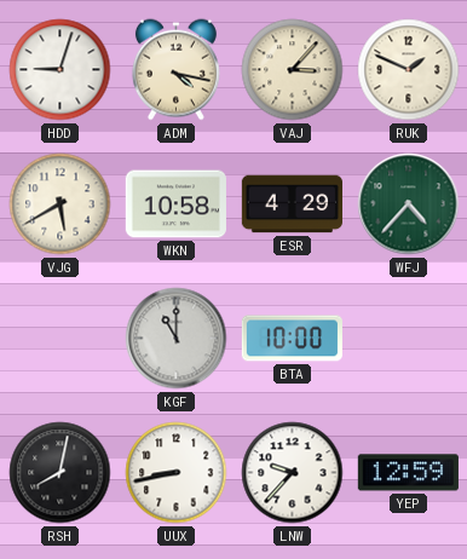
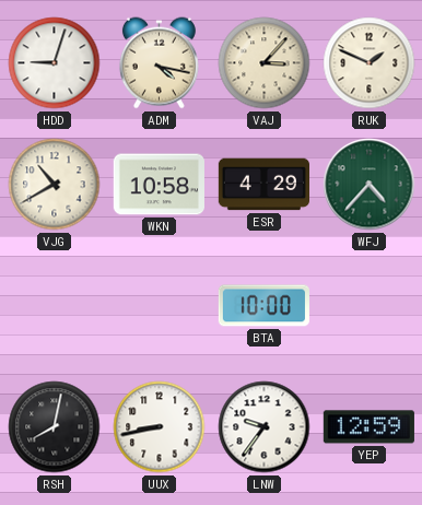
VJG: 5:40 -> 10:40
KGF: 11:00 -> none
LNW: 9:37 -> 9:36
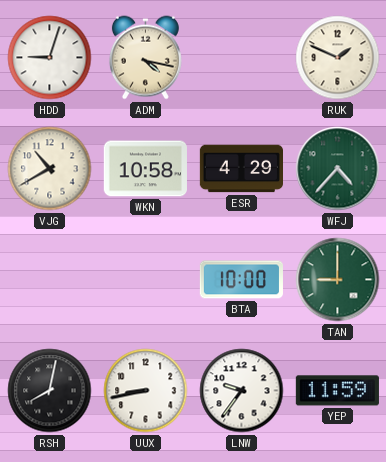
VAJ: 3:07 -> none
TAN: none -> 9:00
YEP: 12:59 -> 11:59
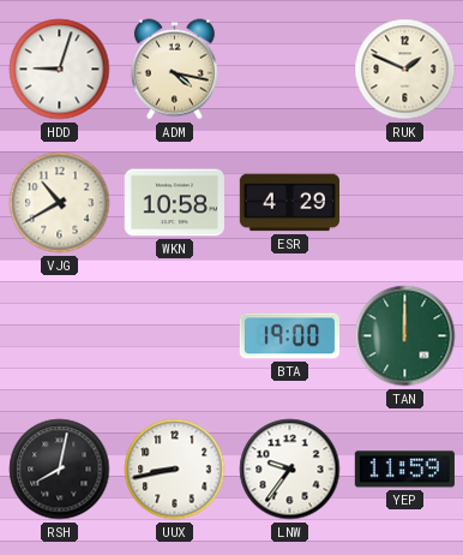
WFJ: 4:37 -> none
BTA: 10:00 -> 19:00
TAN: 9:00 -> 12:00
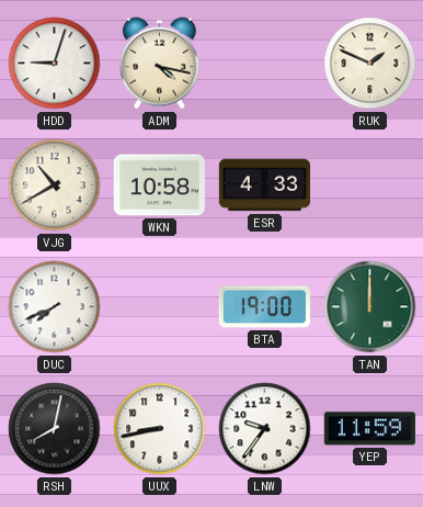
ESR: 4:29 -> 4:33
DUC: none -> 7:41
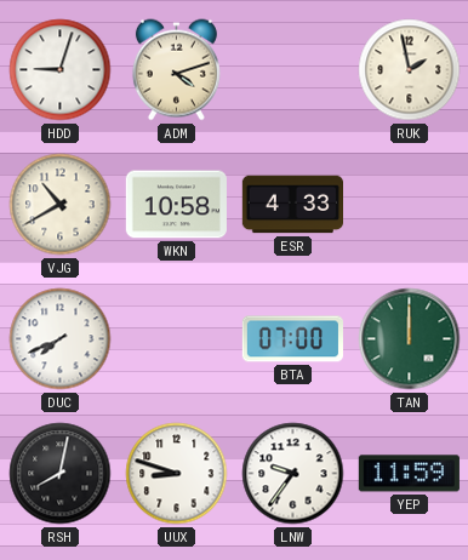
ADM: 4:17 -> 4:12
RUK: 1:49 -> 1:58
BTA: 19:00 -> 07:00
UUX: 8:43 -> 8:48
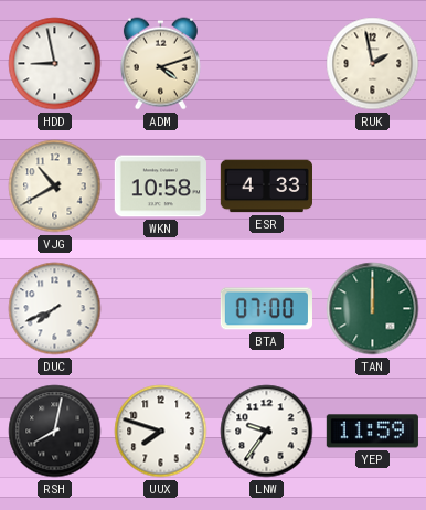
HDD: 9:03 -> 8:58
UUX: 8:48 -> 7:48
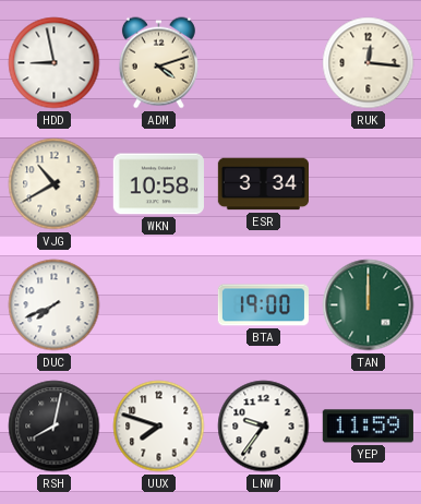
RUK: 1:58 -> 12:16
ESR: 4:33 -> 3:34
BTA: 07:00 -> 19:00
